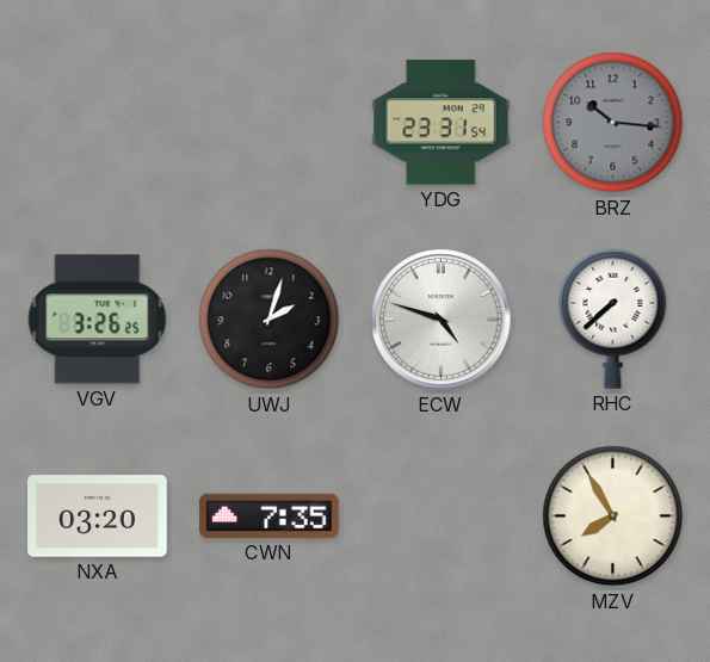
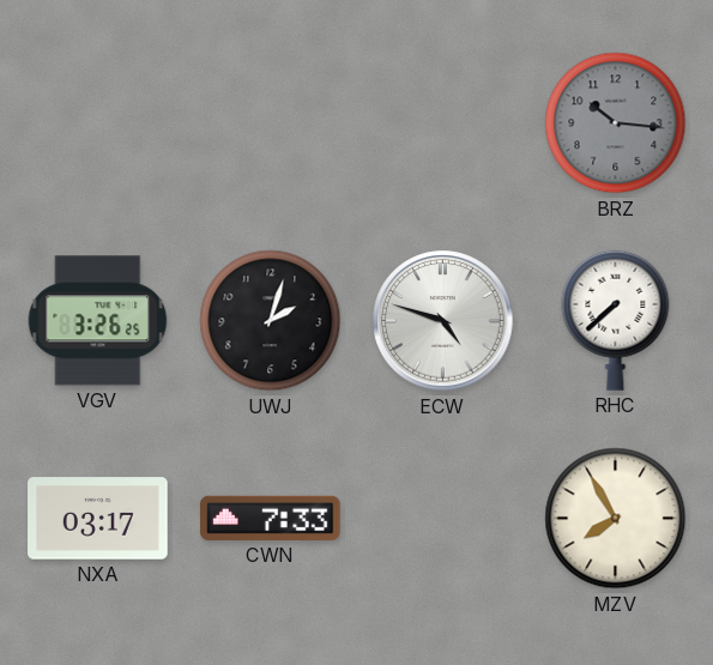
YDG: 23:31 -> none
NXA: 03:20 -> 03:17
CWN: 7:35 -> 7:33
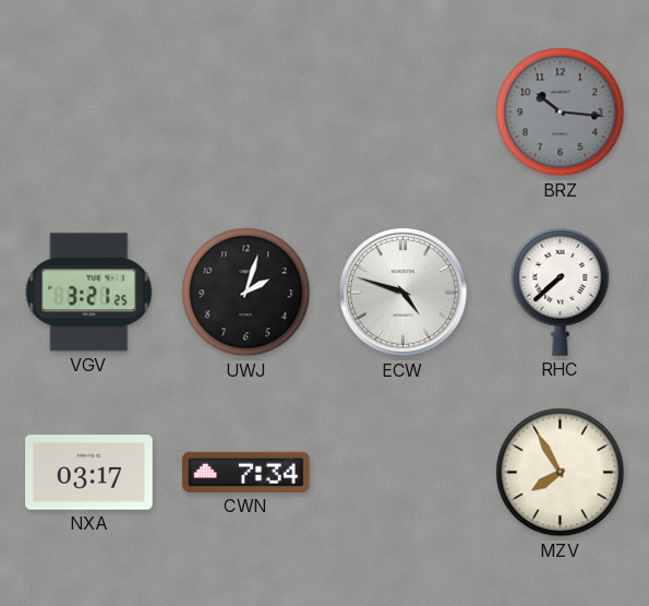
VGV: 3:26 -> 3:21
CWN: 7:33 -> 7:34
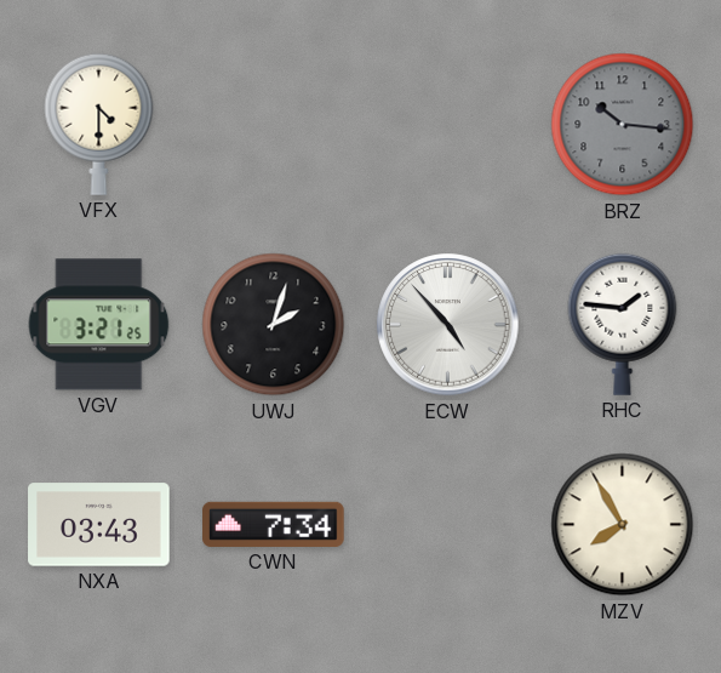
VFX: none -> 4:30
ECW: 4:48 -> 4:53
RHC: 7:38 -> 1:46
NXA: 03:17 -> 03:43
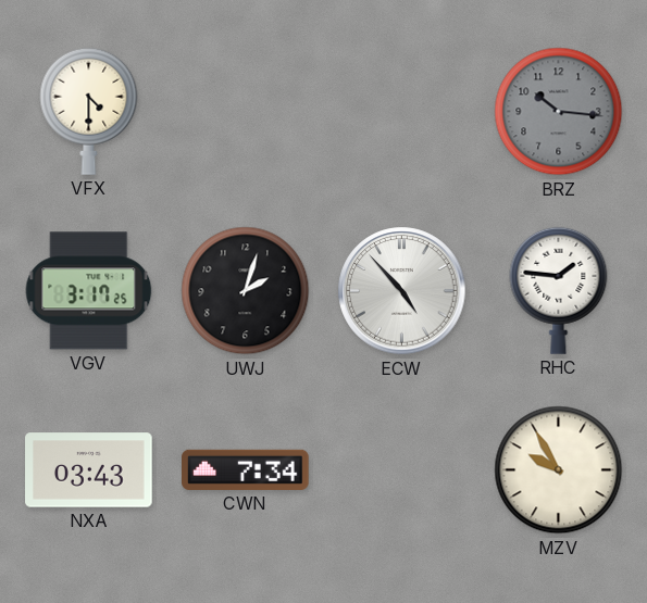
VGV: 3:21 -> 3:17
MZV: 7:55 -> 9:55
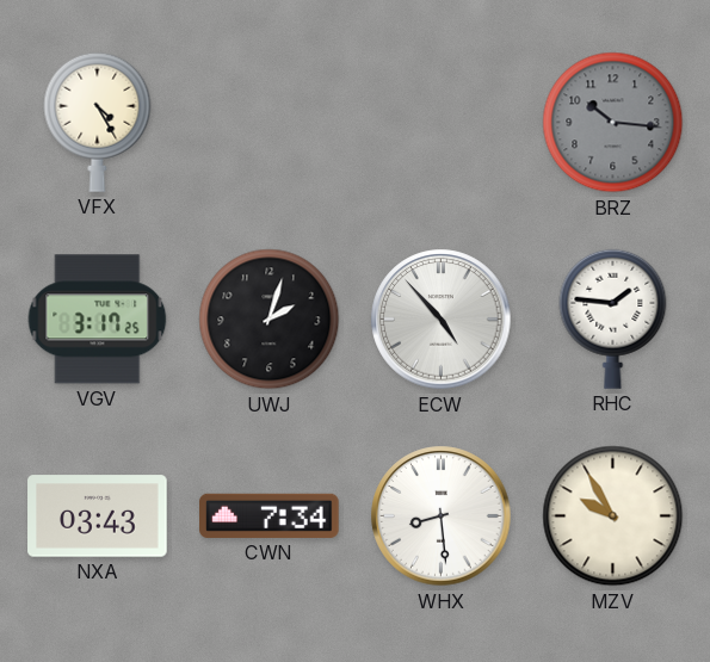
VFX: 4:30 -> 4:25
WHX: none -> 8:29
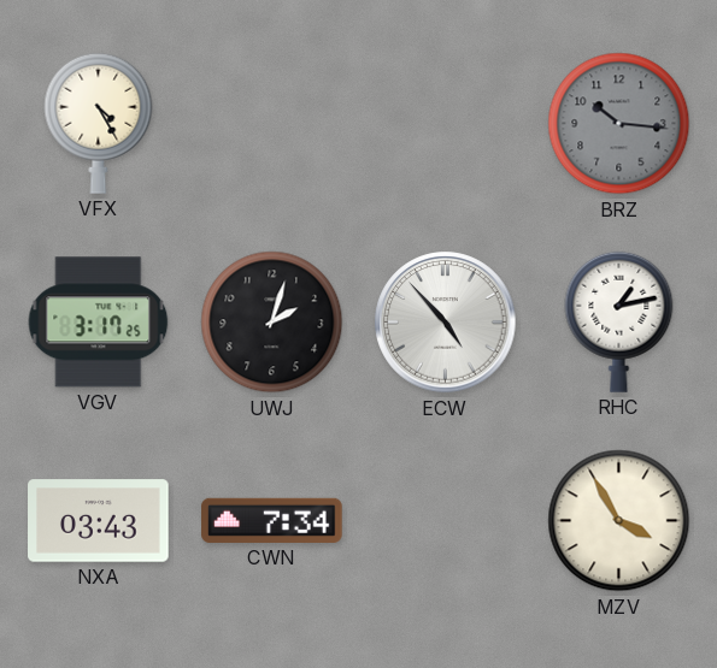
RHC: 1:46 -> 1:13
WHX: 8:29 -> none
MZV: 9:55 -> 3:55
